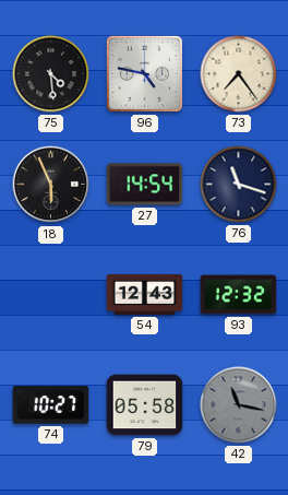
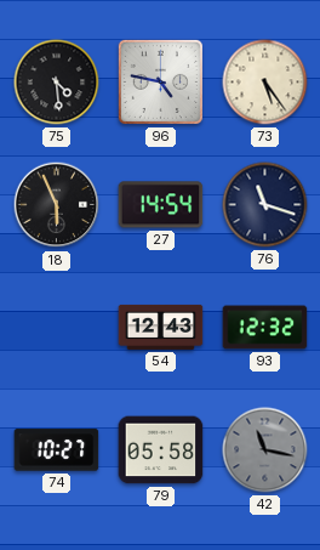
73: 7:24 -> 5:24
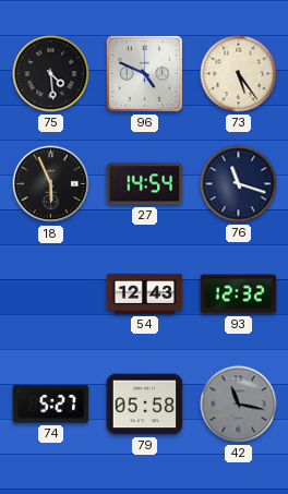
96: 4:47 -> 4:49
74: 10:27 -> 5:27
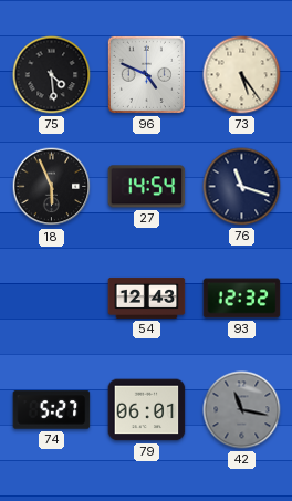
79: 05:58 -> 06:01
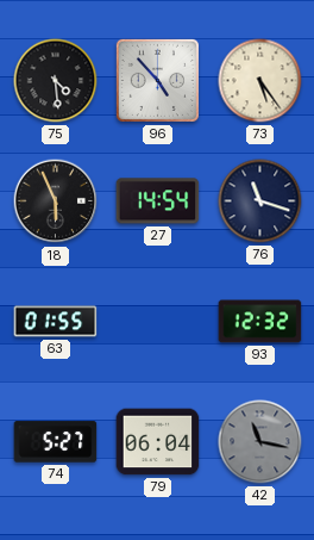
96: 4:49 -> 4:53
63: none -> 01:55
54: 12:43 -> none
79: 06:01 -> 06:04
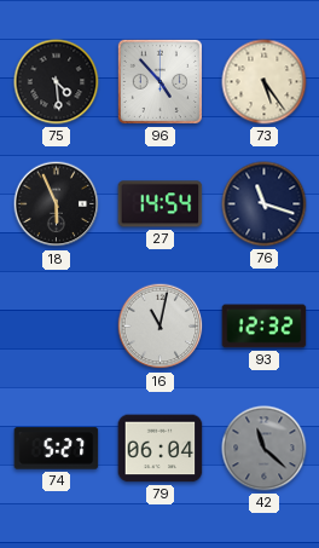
63: 01:55 -> none
16: none -> 11:02
42: 11:17 -> 11:22
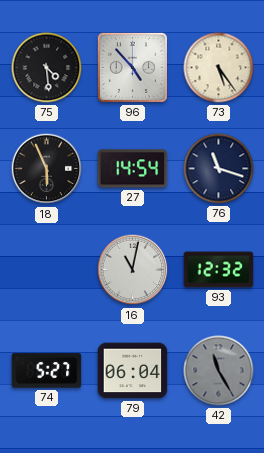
42: 11:22 -> 11:25
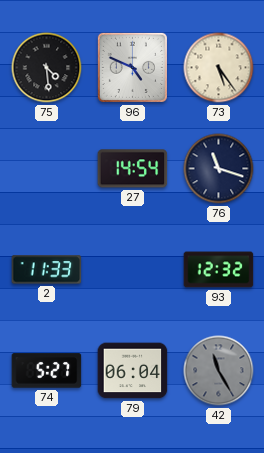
96: 4:53 -> 4:49
18: 5:56 -> none
2: none -> 11:33
16: 11:02 -> none
